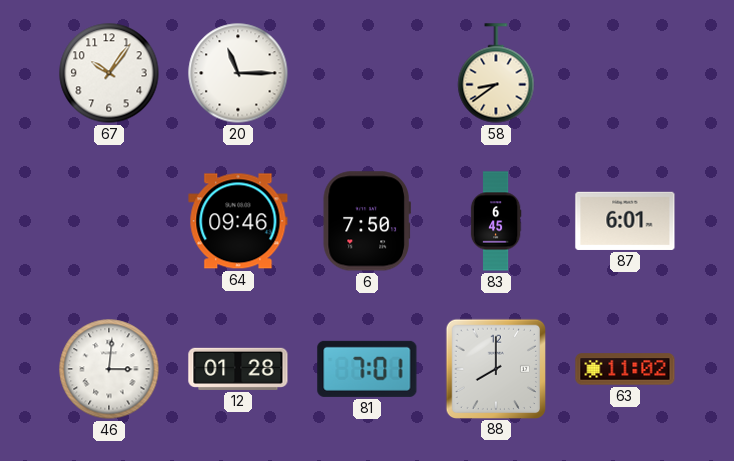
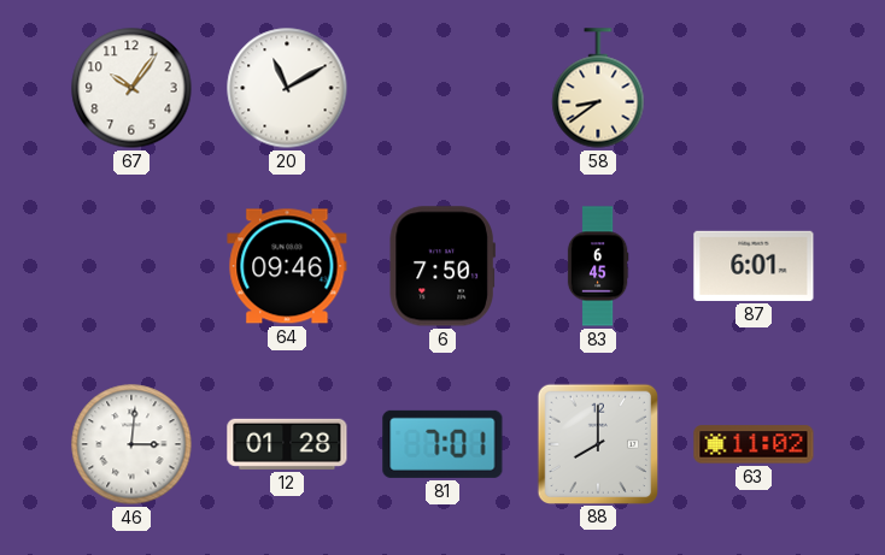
20: 11:15 -> 11:10
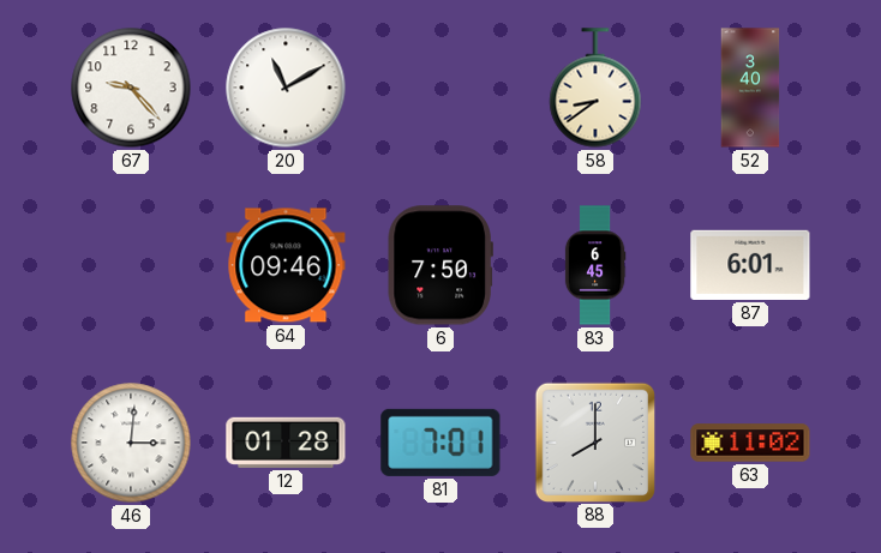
67: 10:06 -> 9:23
52: none -> 3:40
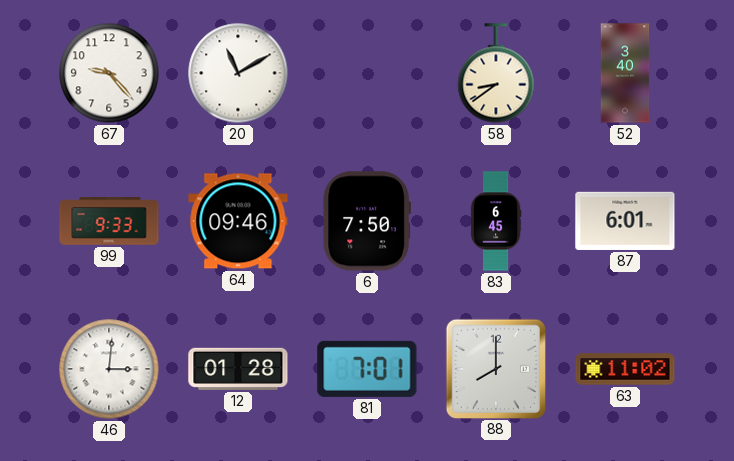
99: none -> 9:33
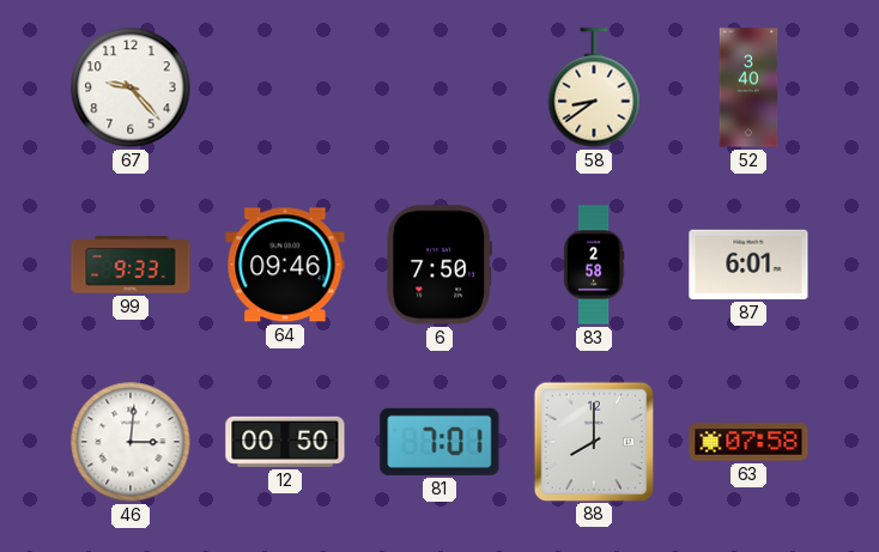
20: 11:10 -> none
83: 6:45 -> 2:58
12: 01:28 -> 00:50
63: 11:02 -> 07:58
